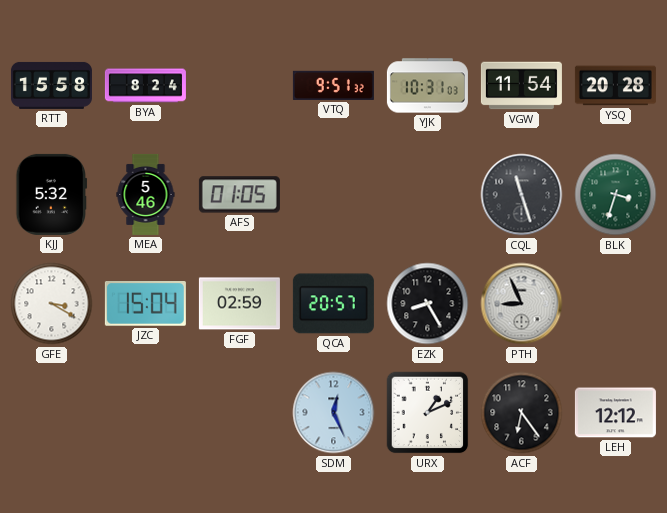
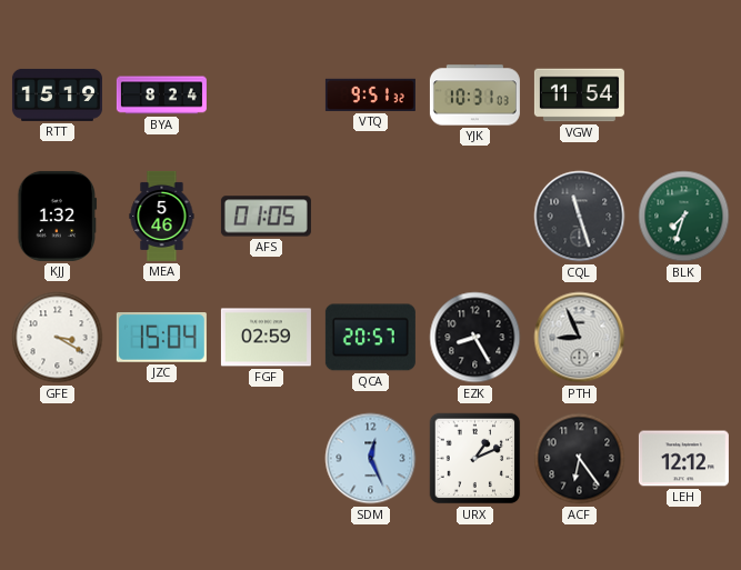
RTT: 15:58 -> 15:19
YSQ: 20:28 -> none
KJJ: 5:32 -> 1:32
BLK: 3:33 -> 7:33
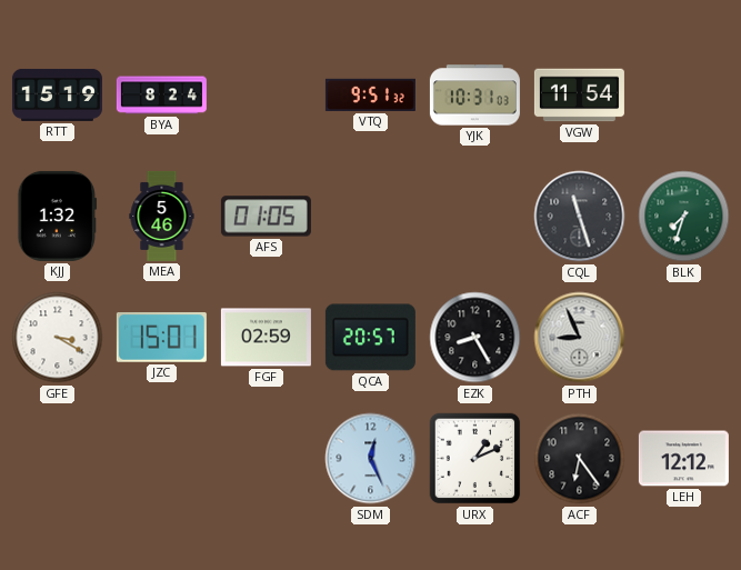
JZC: 15:04 -> 15:01
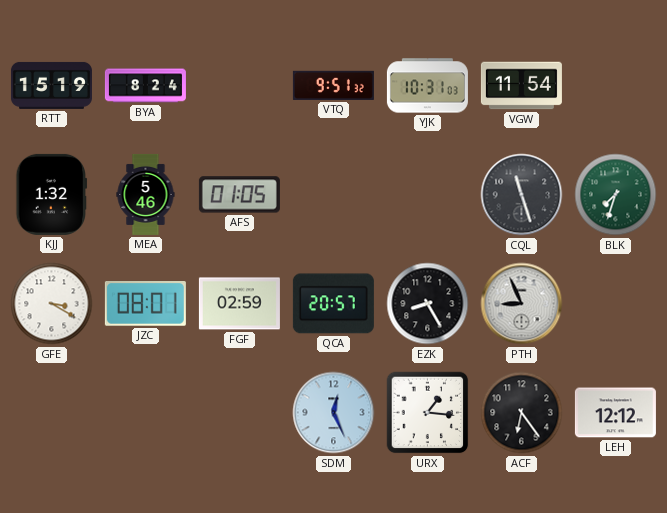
JZC: 15:01 -> 08:01
URX: 1:11 -> 1:16
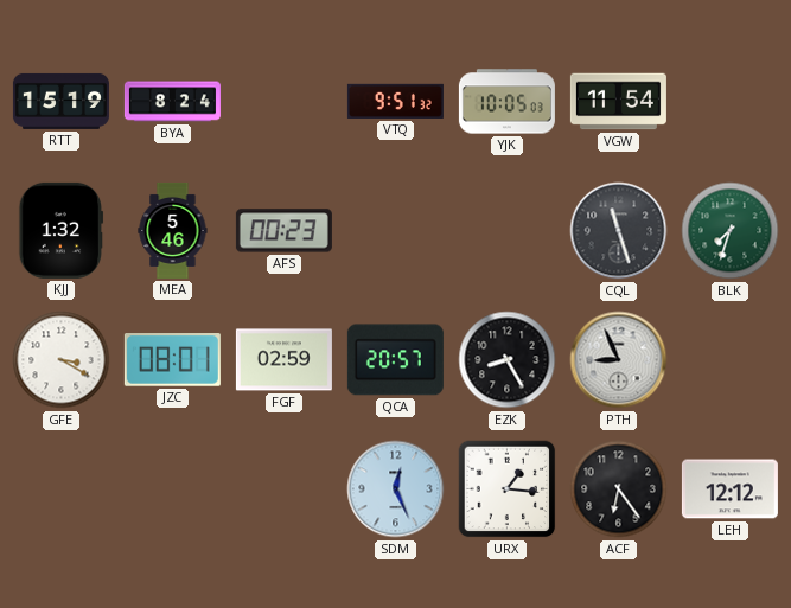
YJK: 10:31 -> 10:05
AFS: 01:05 -> 00:23
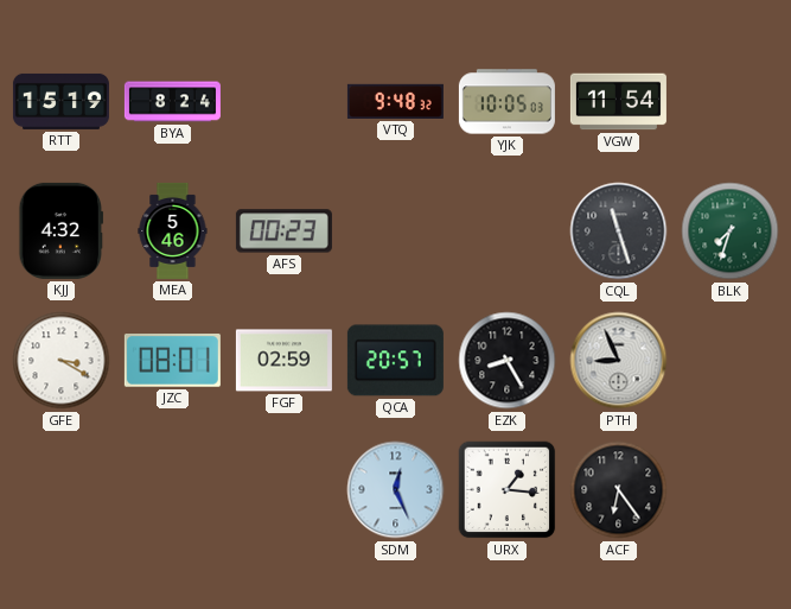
VTQ: 9:51 -> 9:48
KJJ: 1:32 -> 4:32
LEH: 12:12 -> none
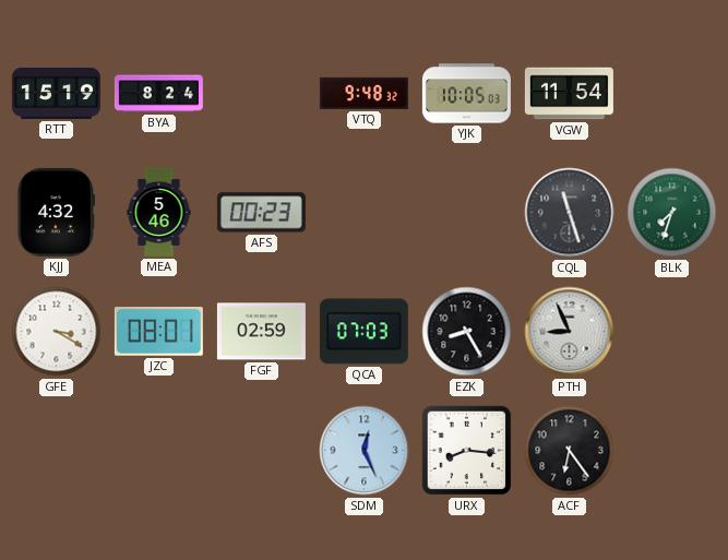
QCA: 20:57 -> 07:03
URX: 1:16 -> 8:16
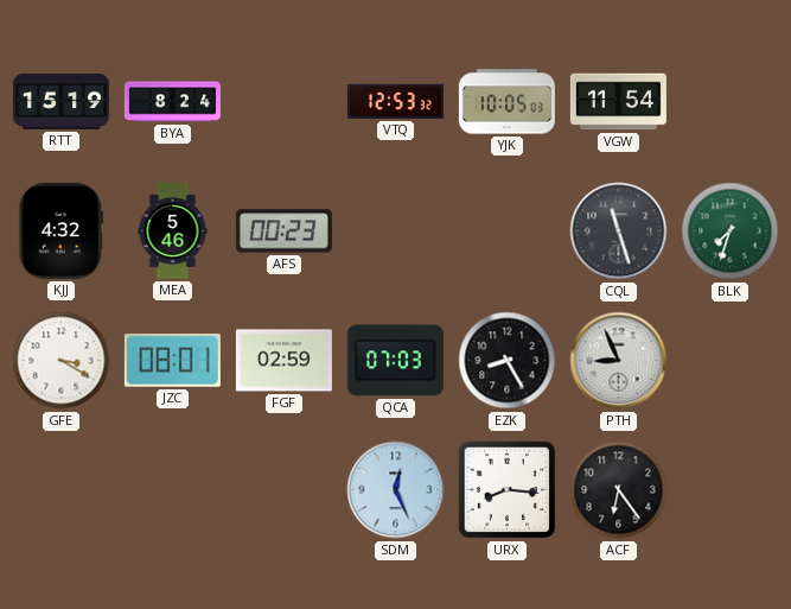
VTQ: 9:48 -> 12:53
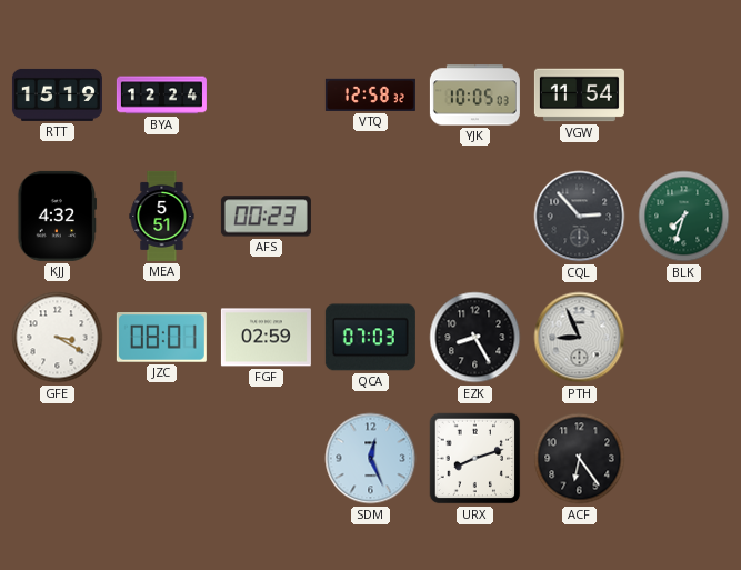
BYA: 8:24 -> 12:24
VTQ: 12:53 -> 12:58
MEA: 5:46 -> 5:51
CQL: 11:27 -> 2:53
URX: 8:16 -> 8:12
